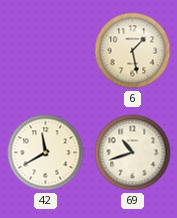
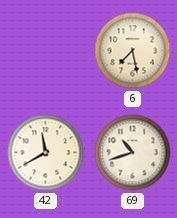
6: 1:28 -> 7:28
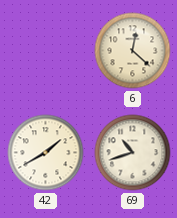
6: 7:28 -> 12:22
42: 11:40 -> 1:40
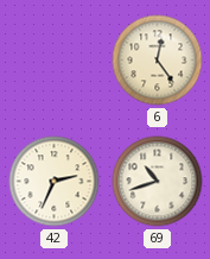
6: 12:22 -> 12:24
42: 1:40 -> 2:34
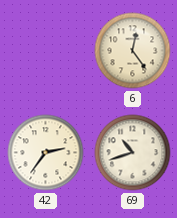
42: 2:34 -> 2:36
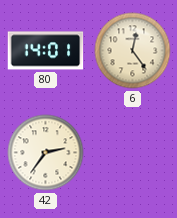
80: none -> 14:01
69: 10:42 -> none
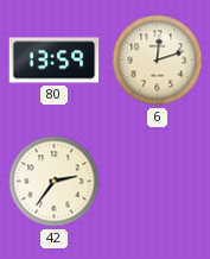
80: 14:01 -> 13:59
6: 12:24 -> 12:12
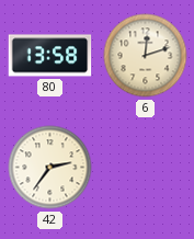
80: 13:59 -> 13:58
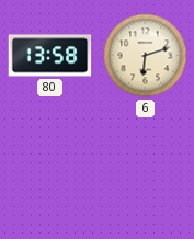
6: 12:12 -> 6:12
42: 2:36 -> none
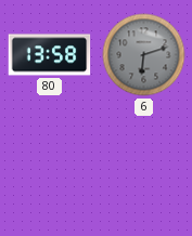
6 dial: cream -> grey
